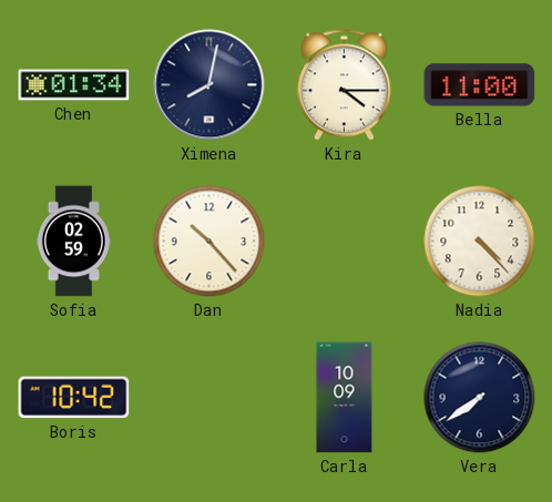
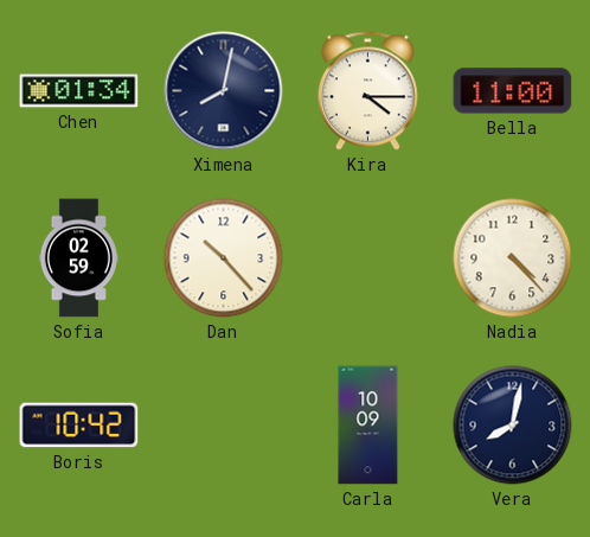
Vera: 7:39 -> 8:02
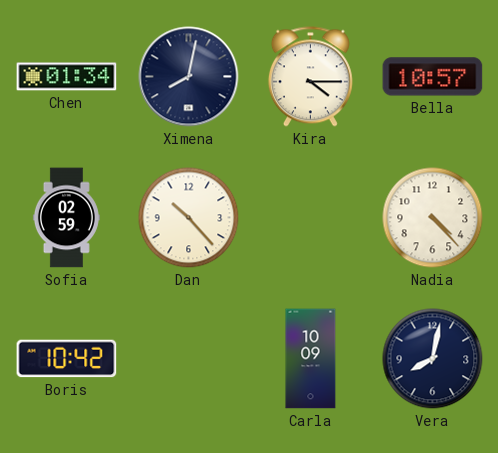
Bella: 11:00 -> 10:57
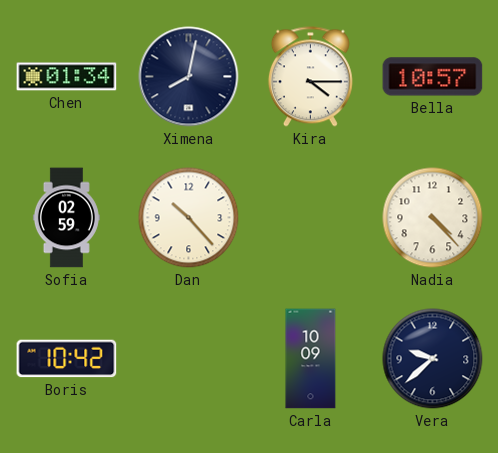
Vera: 8:02 -> 9:38
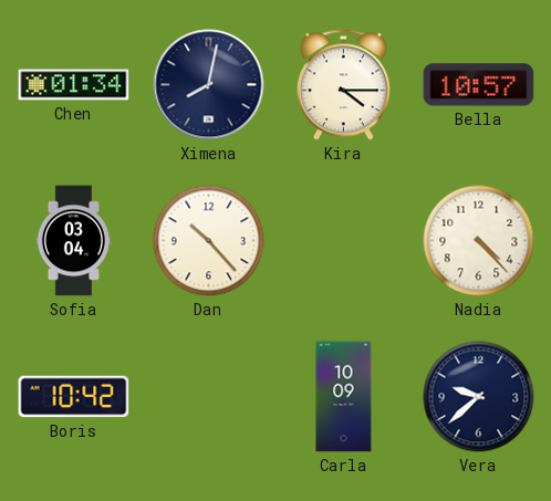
Sofia: 02:59 -> 03:04
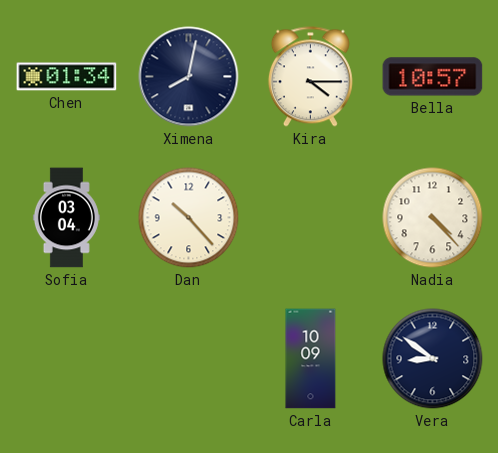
Boris: 10:42 -> none
Vera: 9:38 -> 8:51
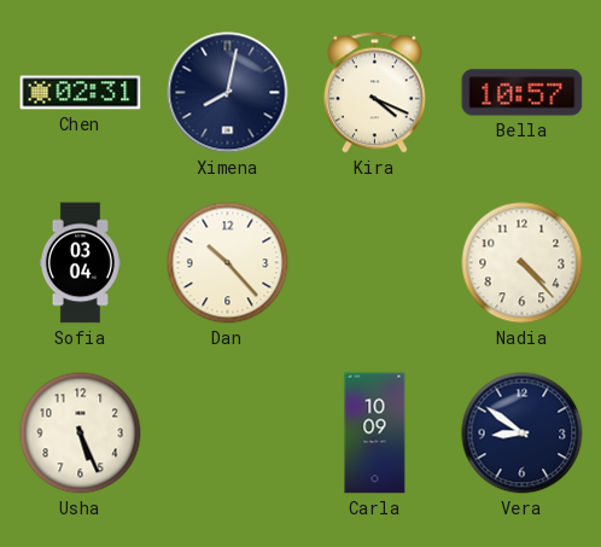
Chen: 01:34 -> 02:31
Kira: 4:15 -> 4:19
Usha: none -> 5:26
